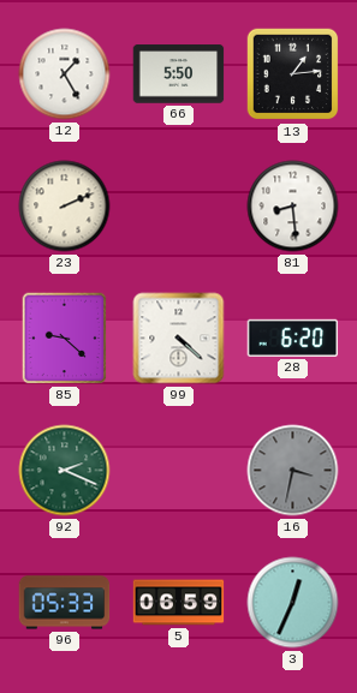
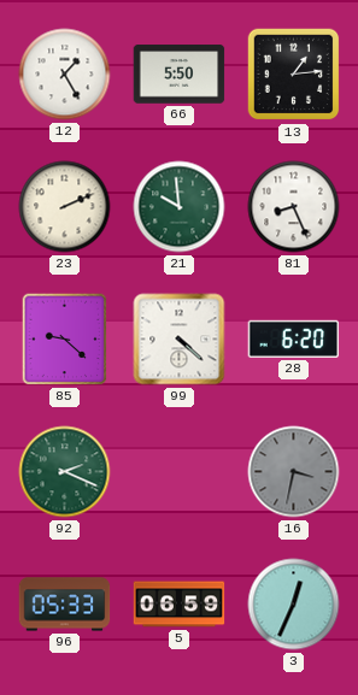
21: none -> 9:59
81: 8:29 -> 8:26
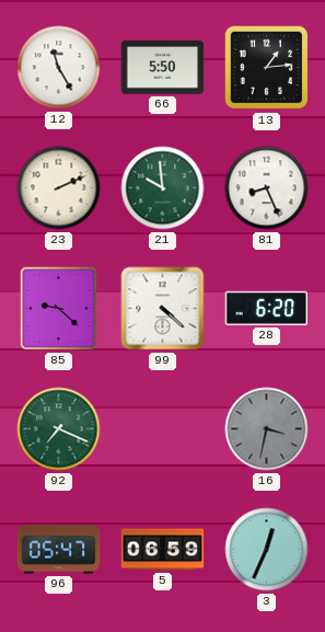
12: 1:25 -> 11:25
92: 2:19 -> 7:19
96: 05:33 -> 05:47
